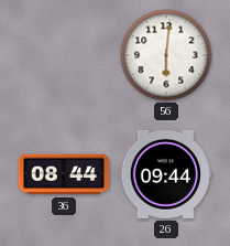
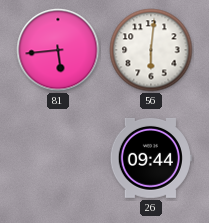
81: none -> 5:44
36: 08:44 -> none
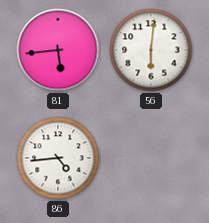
86: none -> 4:44
26: 09:44 -> none
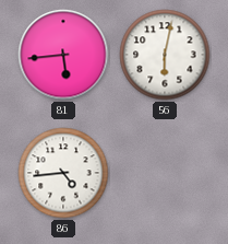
56: 6:01 -> 6:02
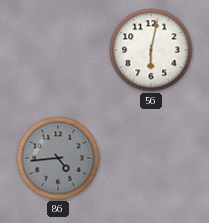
81: 5:44 -> none
86 dial: white -> grey
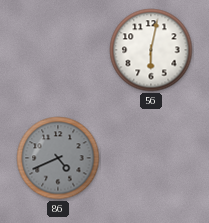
86: 4:44 -> 4:41
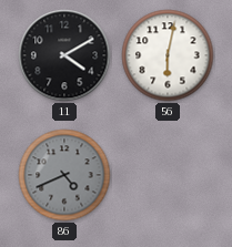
11: none -> 4:10
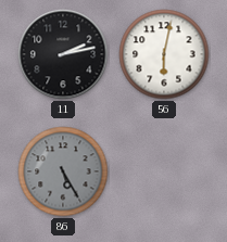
11: 4:10 -> 2:13
86: 4:41 -> 5:25
